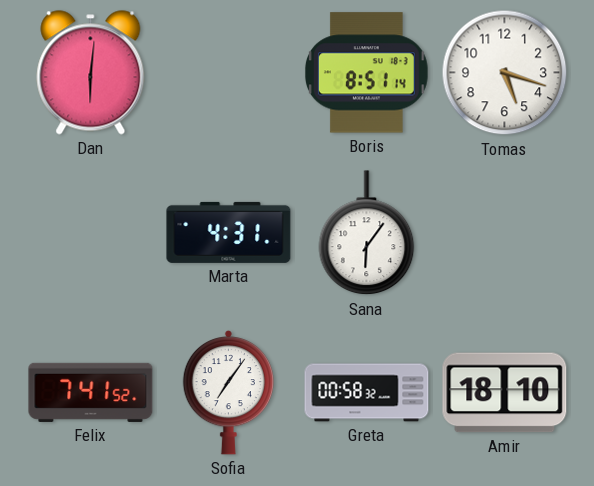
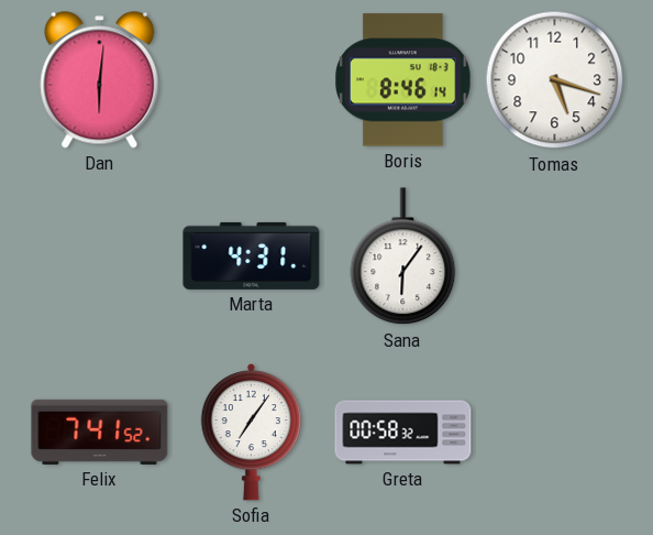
Boris: 8:51 -> 8:46
Amir: 18:10 -> none
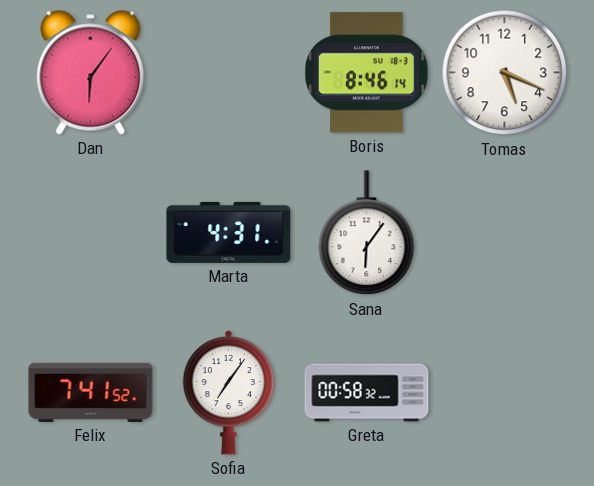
Dan: 6:01 -> 6:06
Tomas: 5:18 -> 5:19
